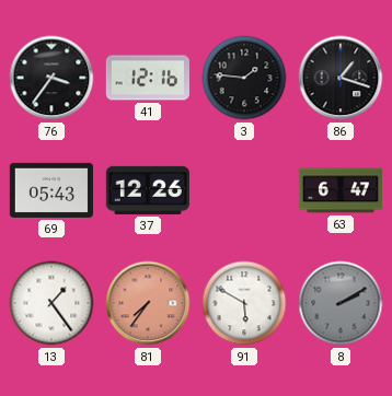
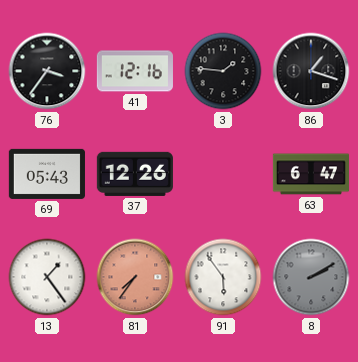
91: 5:50 -> 5:54
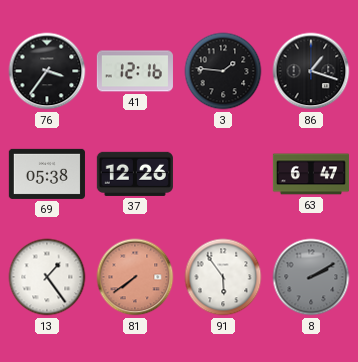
69: 05:43 -> 05:38
81: 7:36 -> 7:39
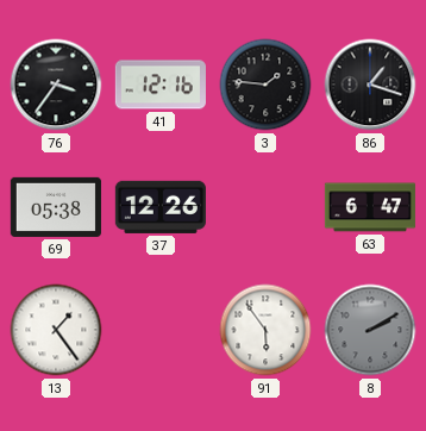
81: 7:39 -> none
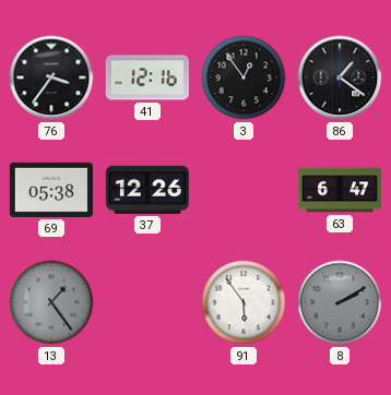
3: 1:46 -> 12:54
86: 1:18 -> 1:21
13 dial: white -> grey
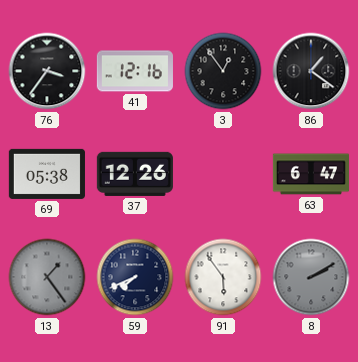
59: none -> 7:41
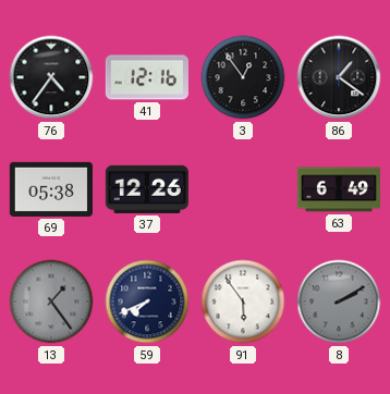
76: 3:36 -> 4:36
63: 6:47 -> 6:49
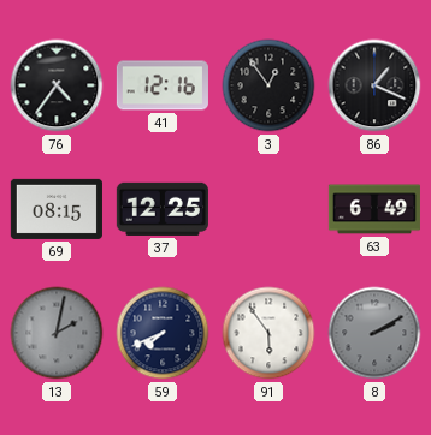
86: 1:21 -> 1:19
69: 05:38 -> 08:15
37: 12:26 -> 12:25
13: 1:24 -> 2:02
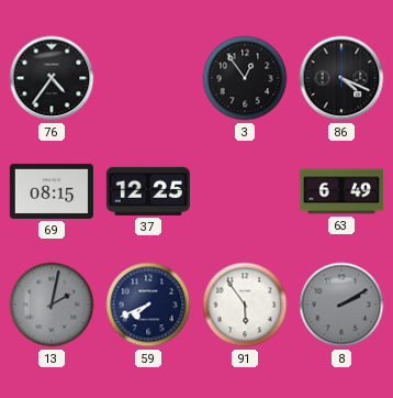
41: 12:16 -> none
86: 1:19 -> 4:19
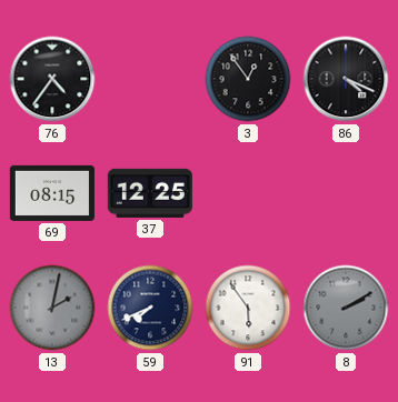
63: 6:49 -> none
